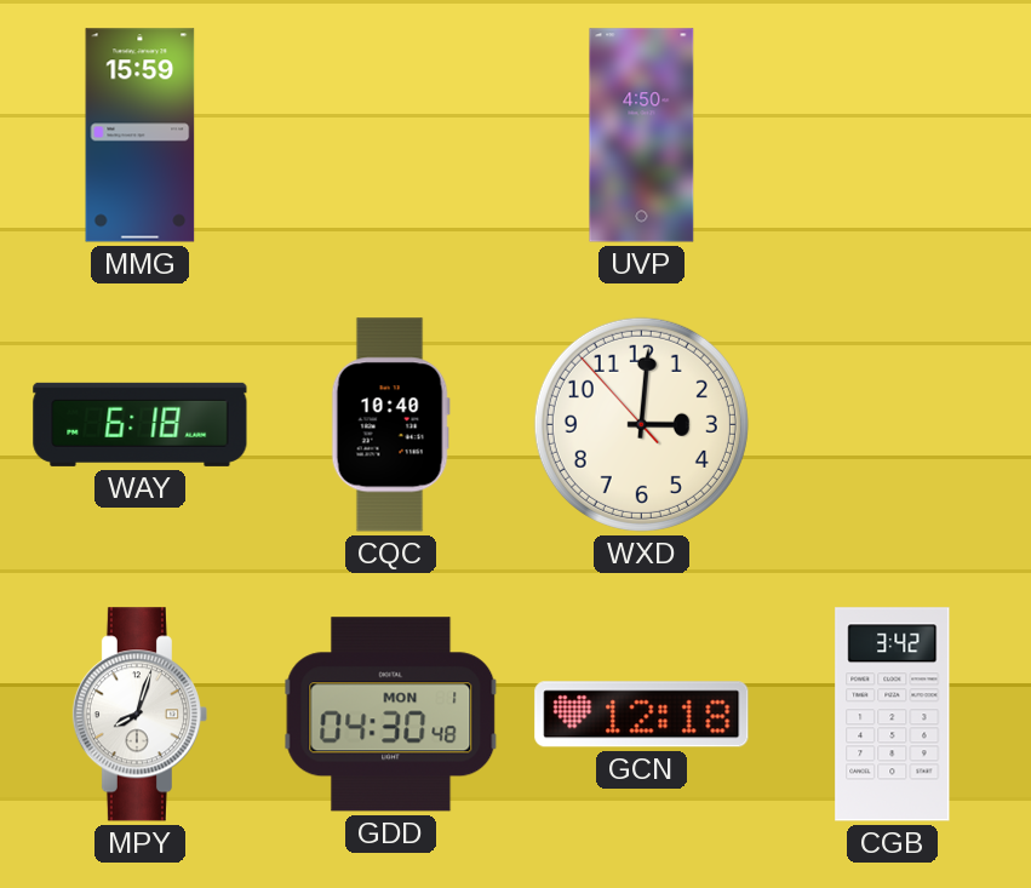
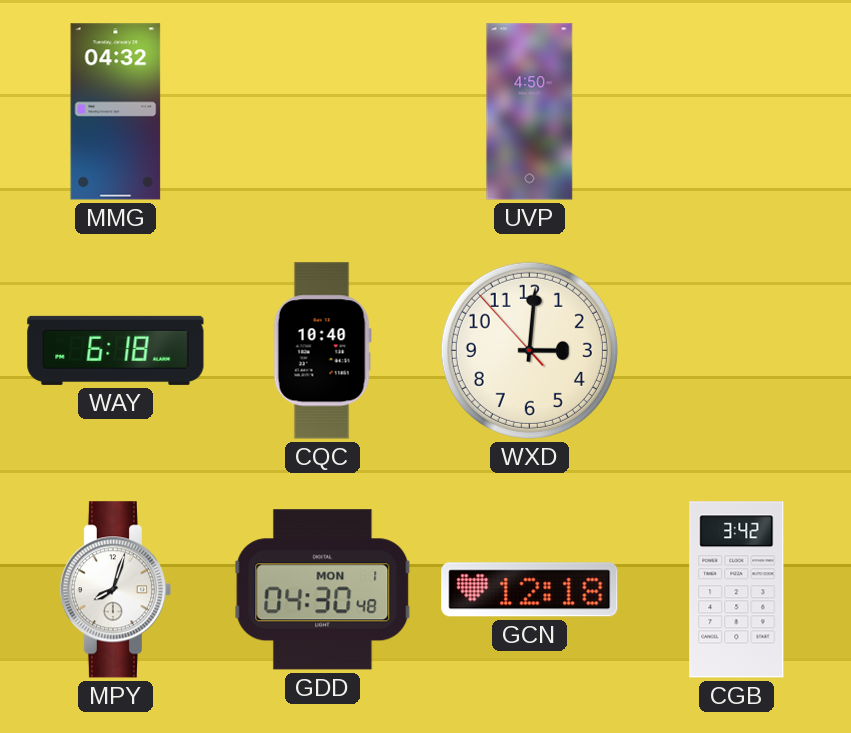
MMG: 15:59 -> 04:32
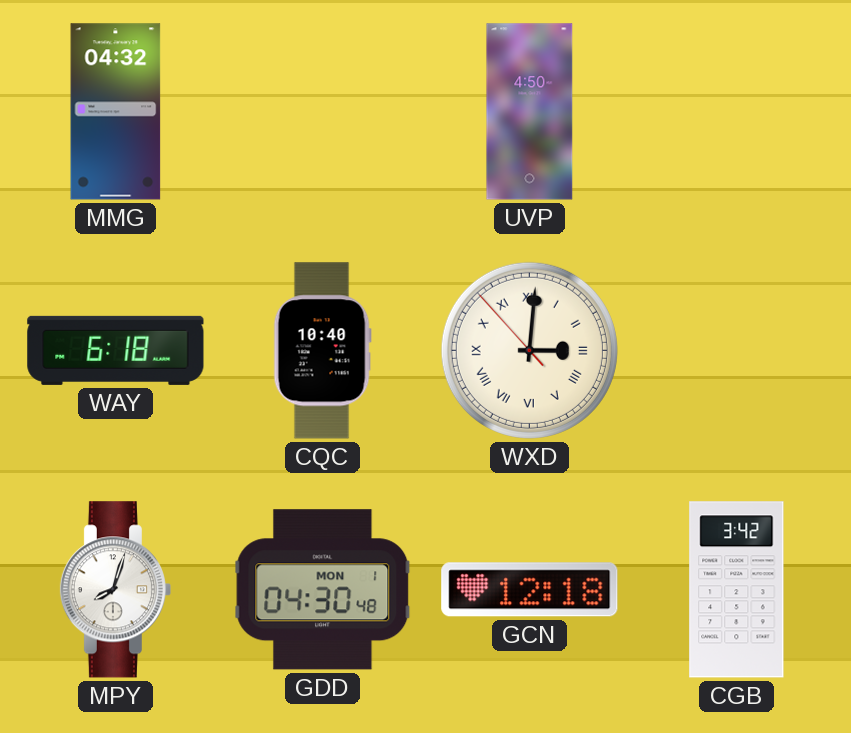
WXD numerals: Arabic -> Roman
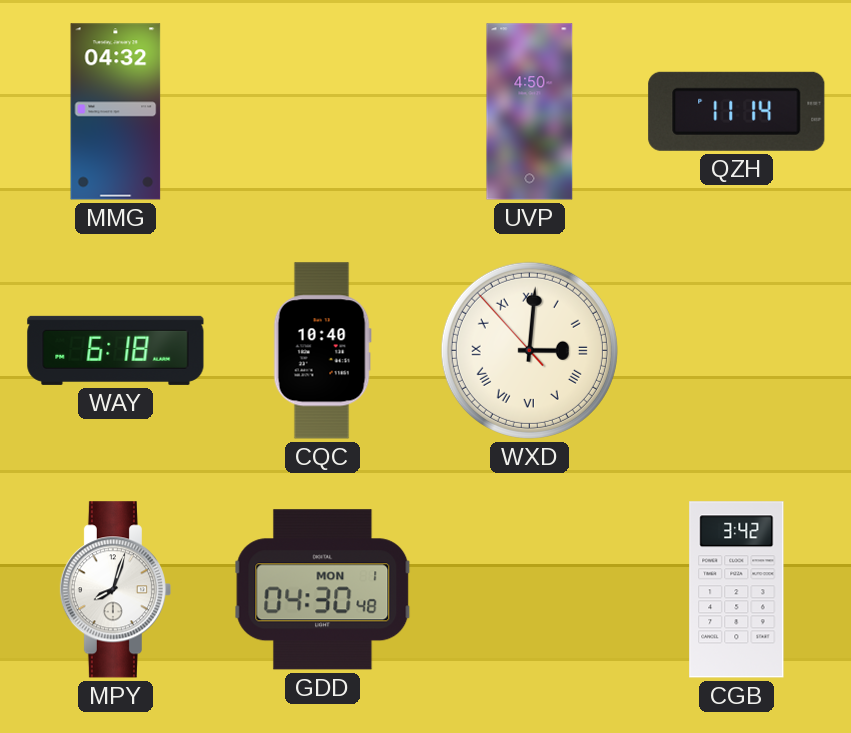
QZH: none -> 11:14
GCN: 12:18 -> none
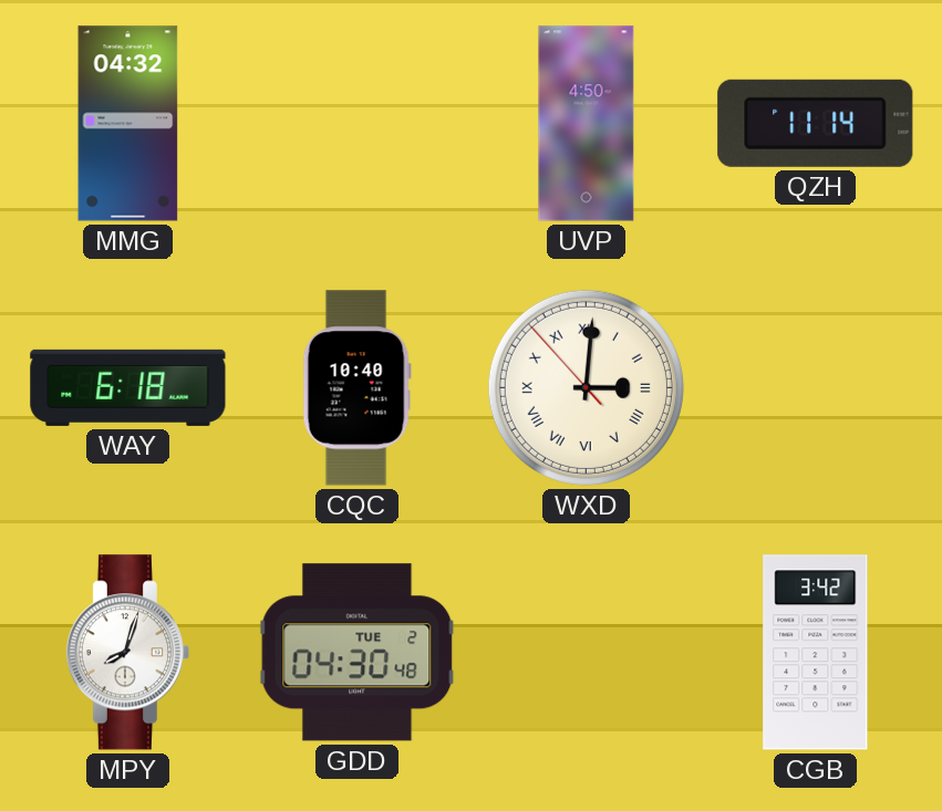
GDD date: MON 1 -> TUE 2
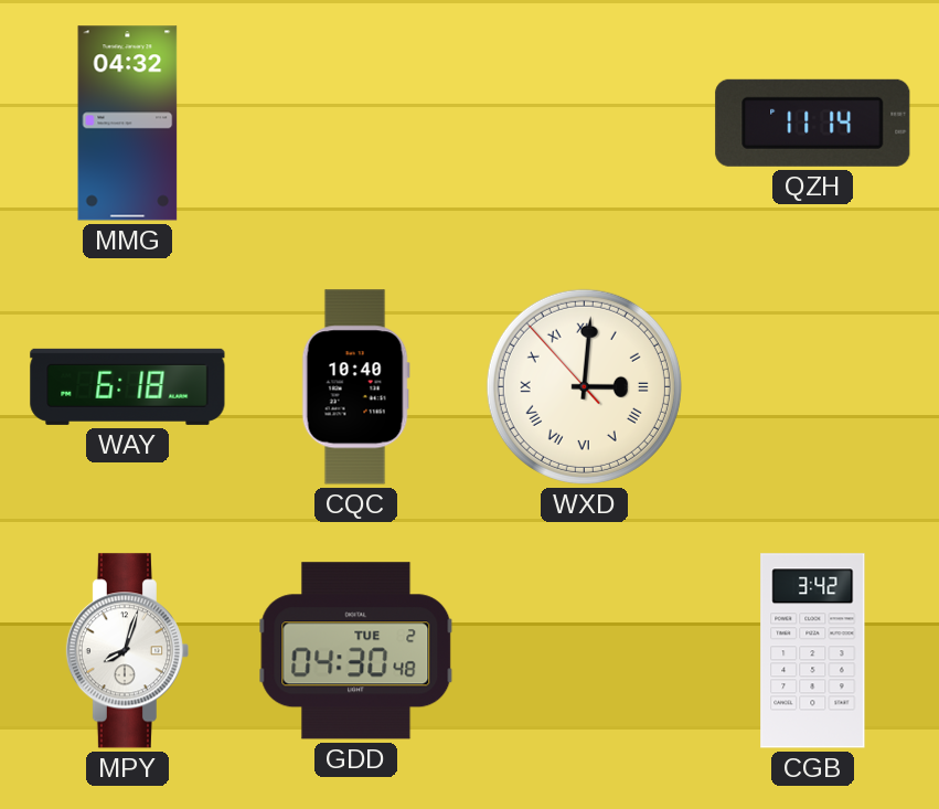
UVP: 4:50 -> none
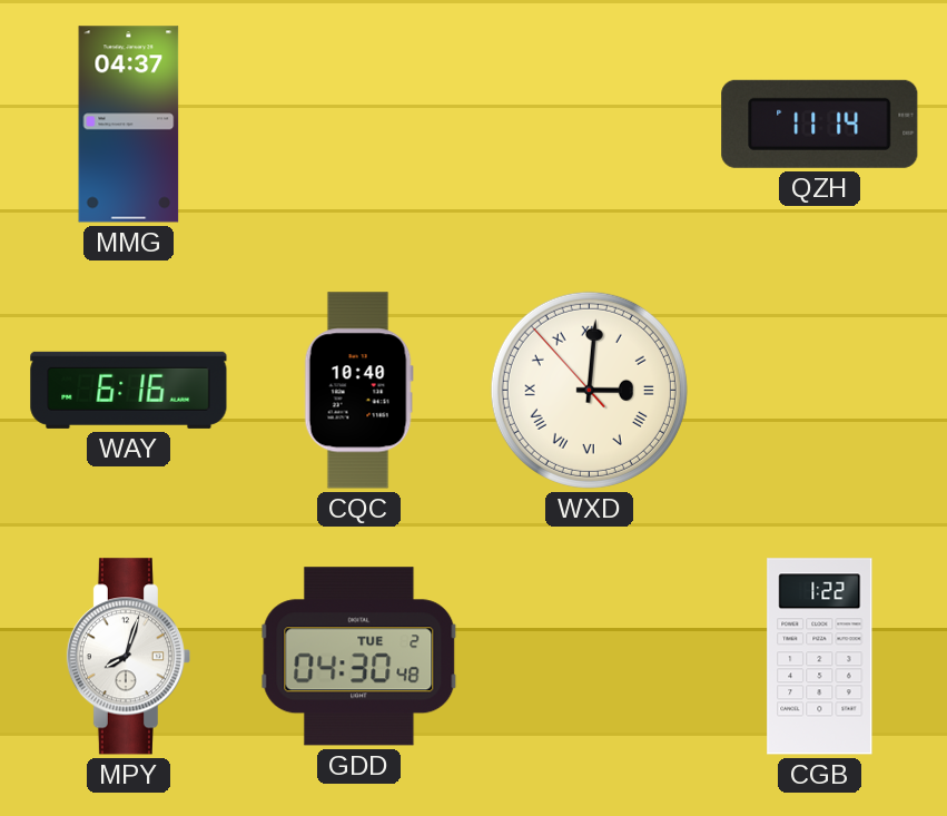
MMG: 04:32 -> 04:37
WAY: 6:18 -> 6:16
CGB: 3:42 -> 1:22
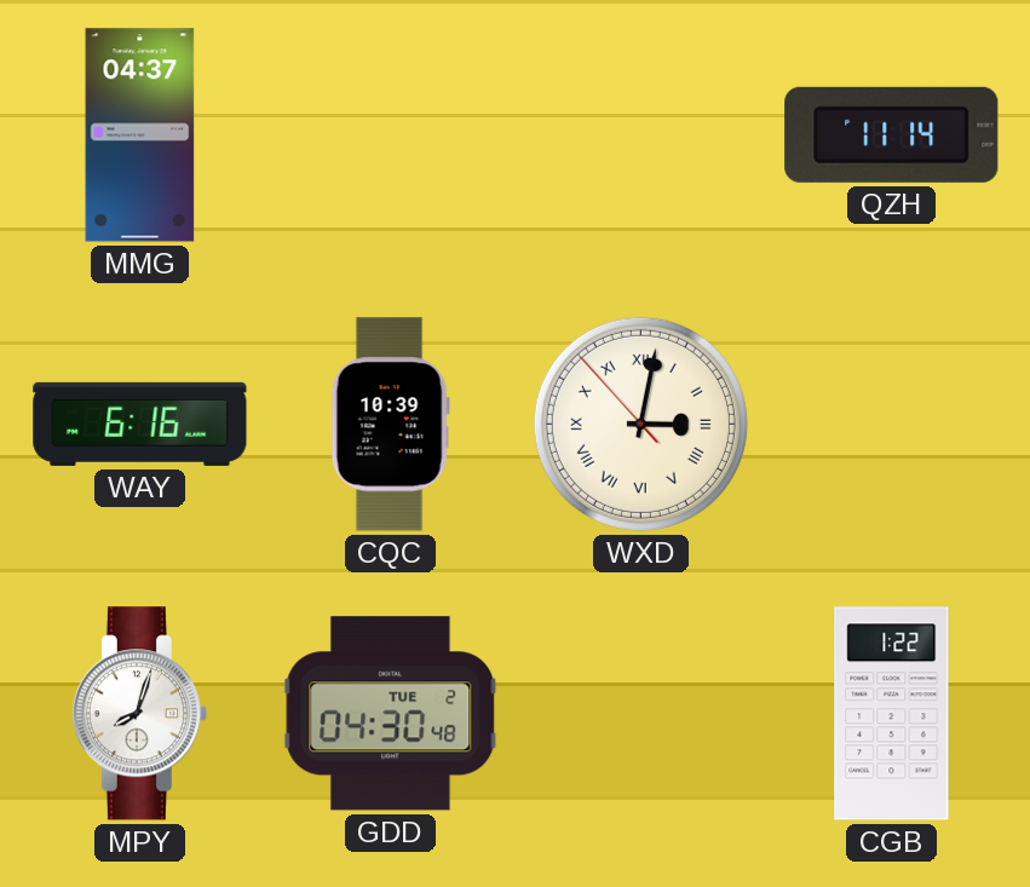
CQC: 10:40 -> 10:39
WXD: 3:00 -> 3:01
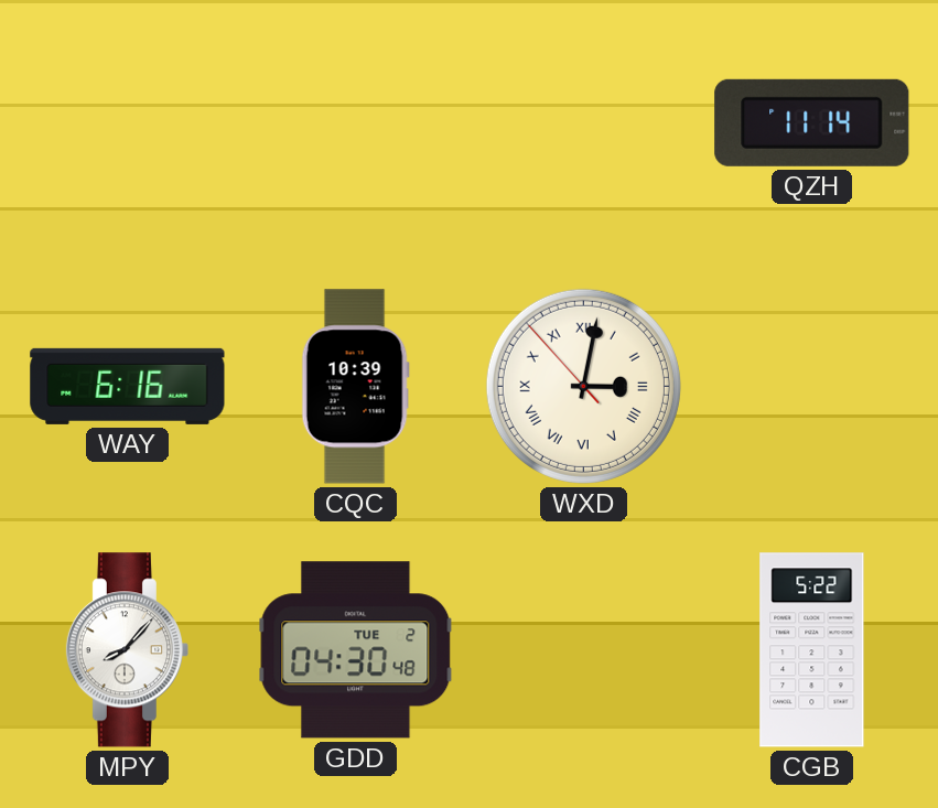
MMG: 04:37 -> none
MPY: 8:03 -> 8:07
CGB: 1:22 -> 5:22
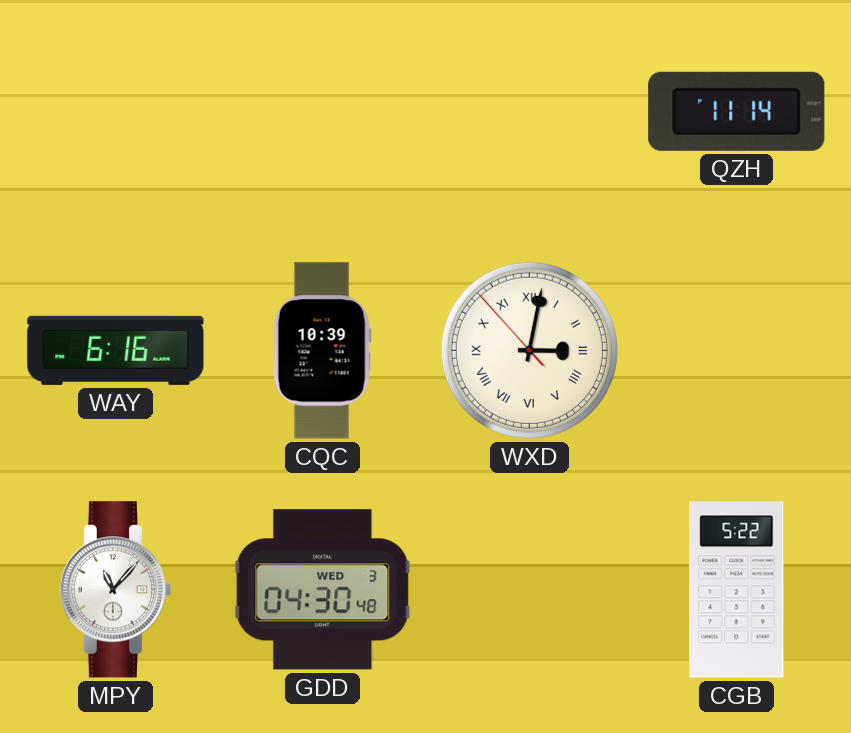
MPY: 8:07 -> 11:07
GDD date: TUE 2 -> WED 3
